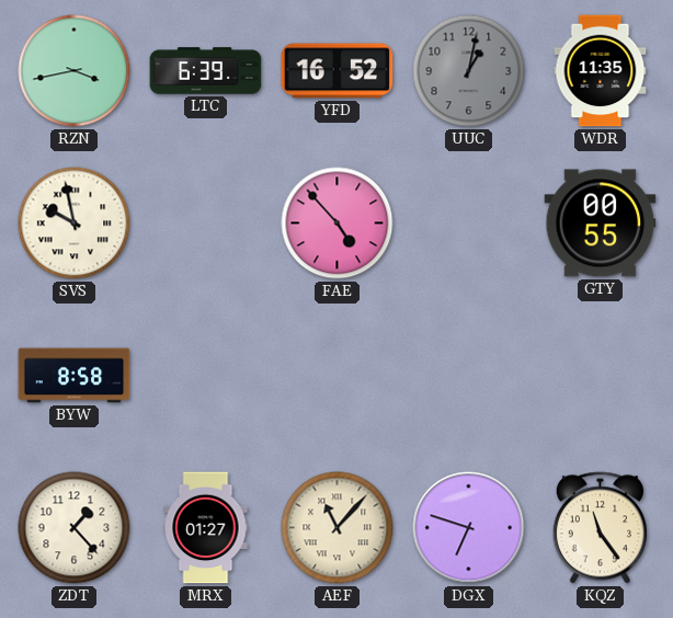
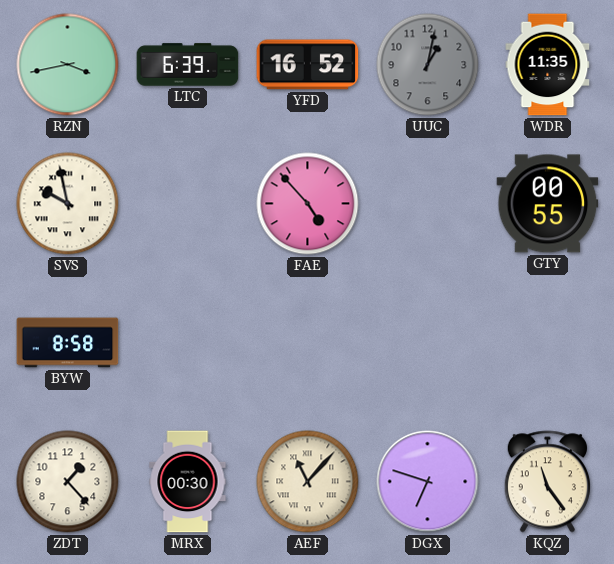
MRX: 01:27 -> 00:30
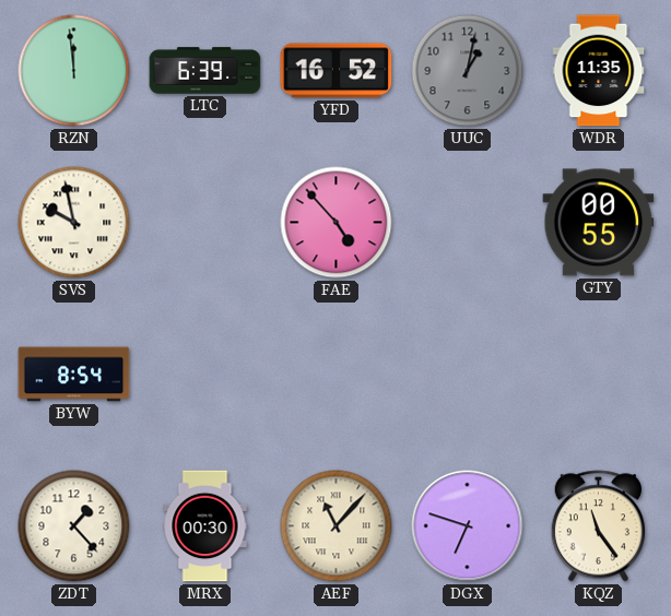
RZN: 3:43 -> 11:59
BYW: 8:58 -> 8:54
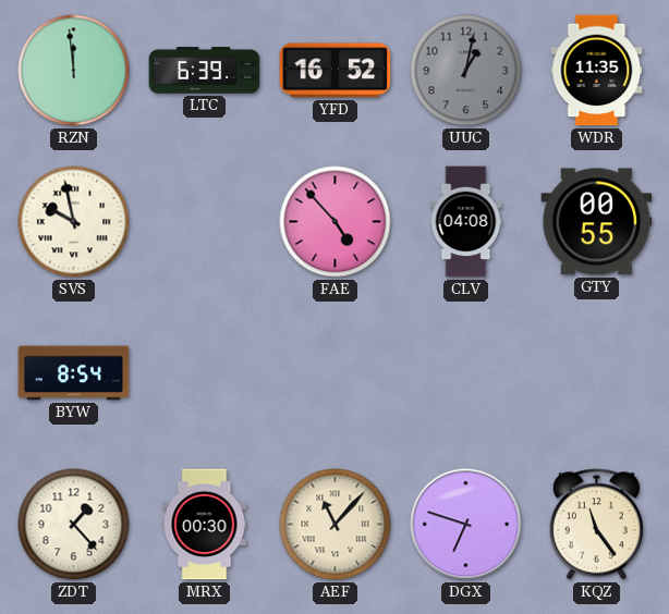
CLV: none -> 04:08
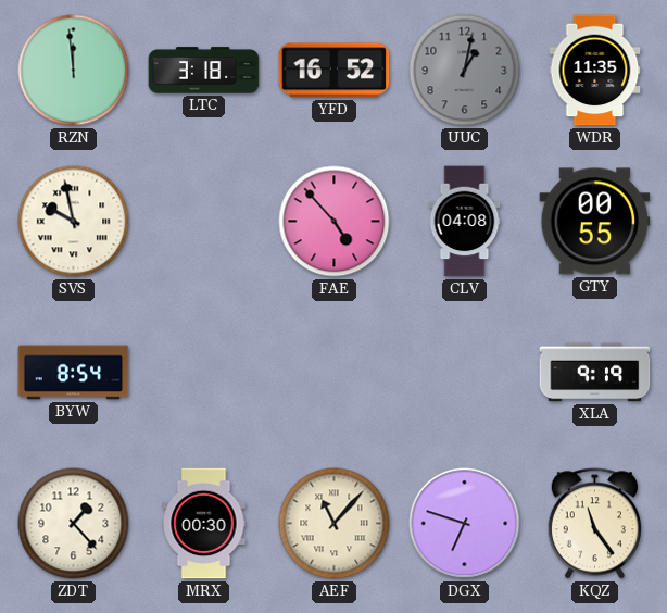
LTC: 6:39 -> 3:18
XLA: none -> 9:19
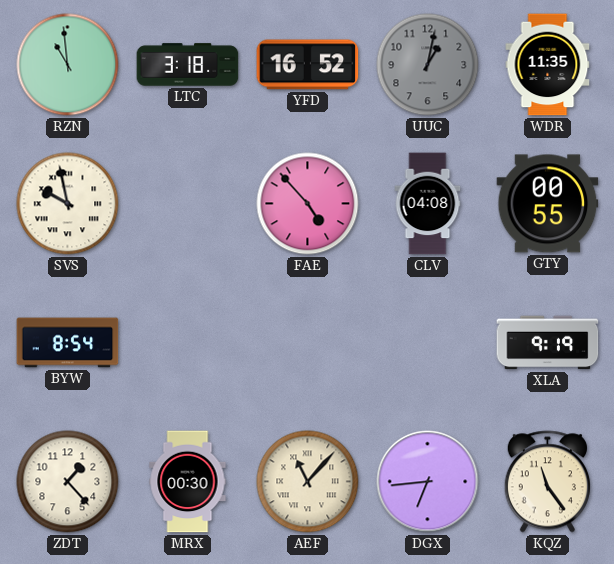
RZN: 11:59 -> 10:59
DGX: 6:48 -> 6:44
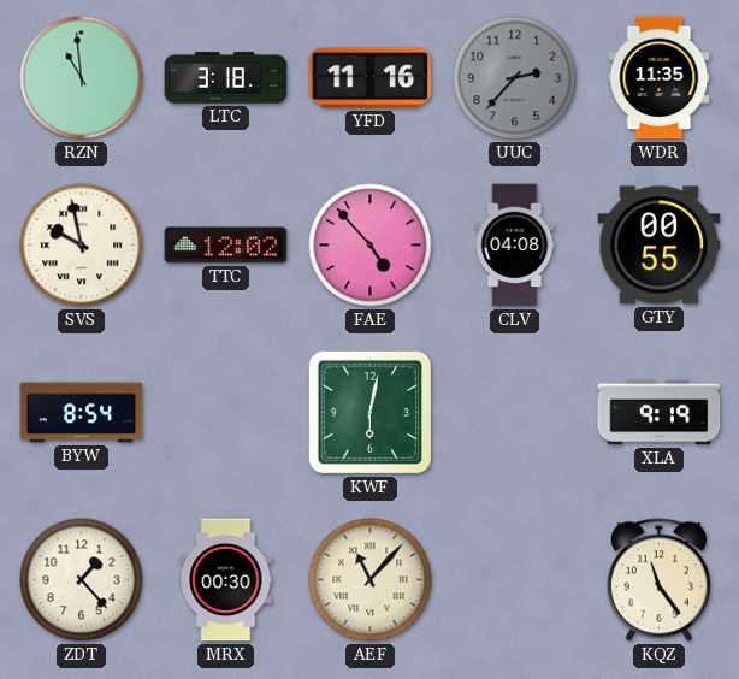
YFD: 16:52 -> 11:16
UUC: 1:02 -> 2:37
TTC: none -> 12:02
KWF: none -> 6:02
DGX: 6:44 -> none
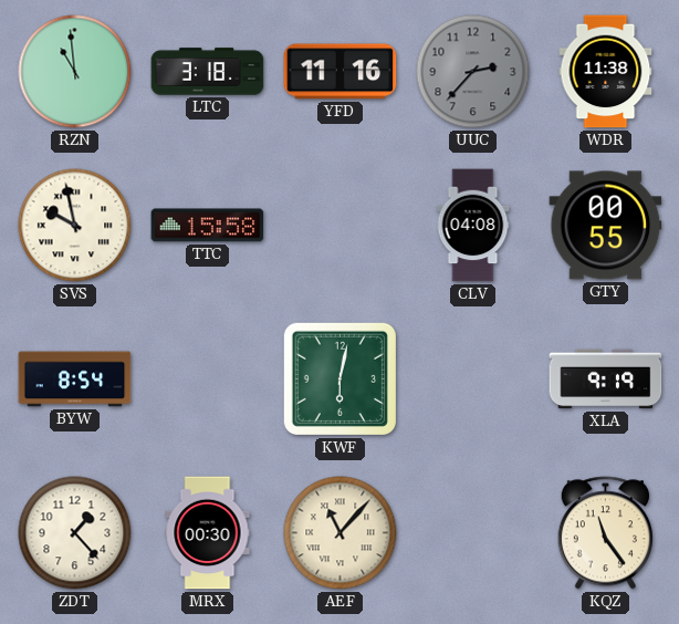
WDR: 11:35 -> 11:38
TTC: 12:02 -> 15:58
FAE: 4:53 -> none
